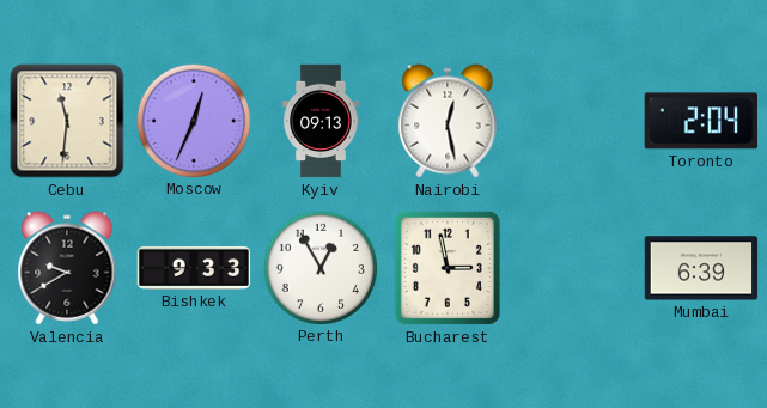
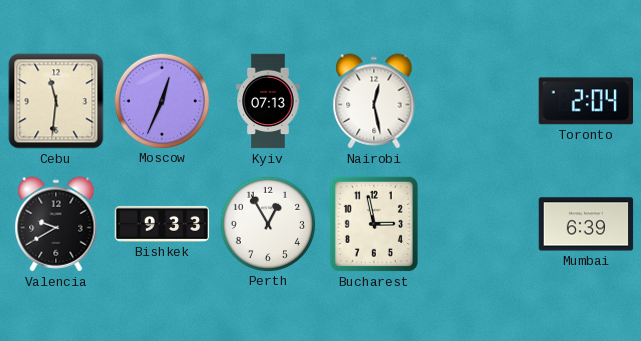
Kyiv: 09:13 -> 07:13
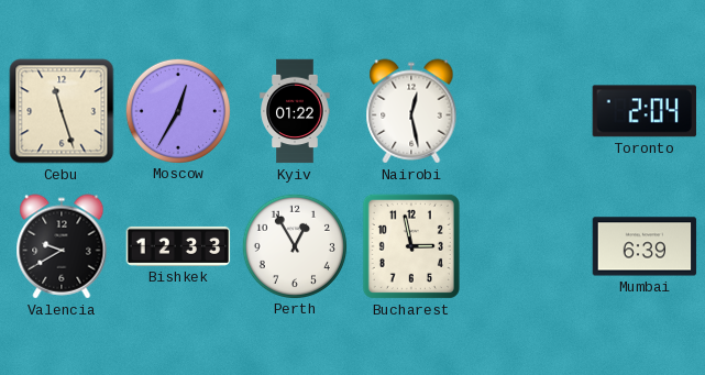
Cebu: 11:31 -> 11:27
Moscow: 12:34 -> 12:35
Kyiv: 07:13 -> 01:22
Bishkek: 9:33 -> 12:33
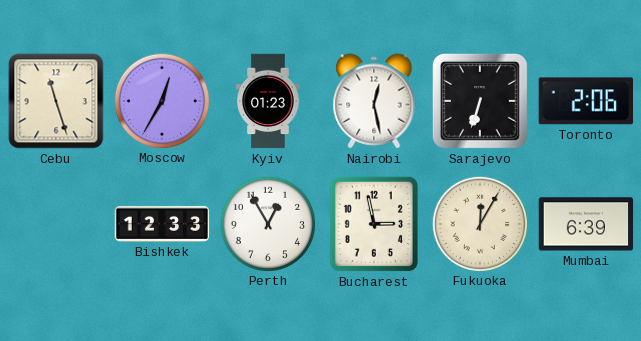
Kyiv: 01:22 -> 01:23
Sarajevo: none -> 6:33
Toronto: 2:04 -> 2:06
Valencia: 9:40 -> none
Fukuoka: none -> 12:05
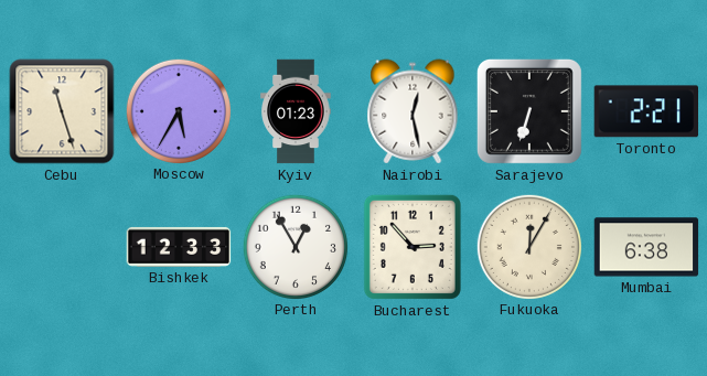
Moscow: 12:35 -> 5:35
Toronto: 2:06 -> 2:21
Bucharest: 2:58 -> 2:53
Mumbai: 6:39 -> 6:38
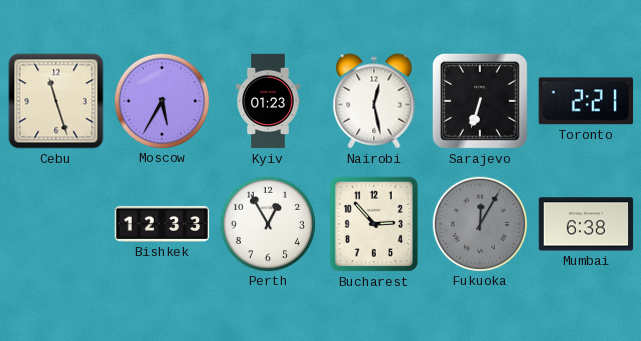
Fukuoka dial: cream -> grey
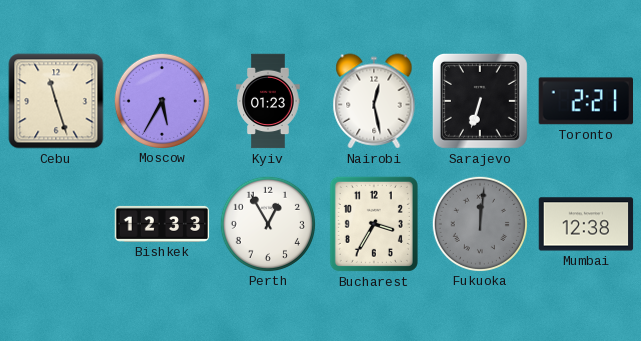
Bucharest: 2:53 -> 3:35
Fukuoka: 12:05 -> 12:01
Mumbai: 6:38 -> 12:38
